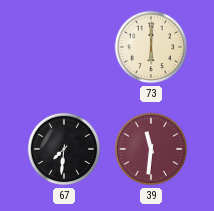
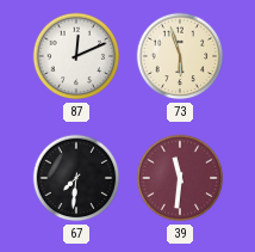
87: none -> 12:11
73: 6:00 -> 5:57
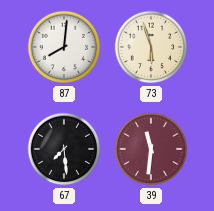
87: 12:11 -> 8:01
67: 7:31 -> 7:29
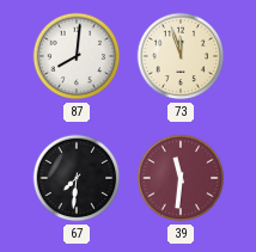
73: 5:57 -> 11:57
67: 7:29 -> 7:31
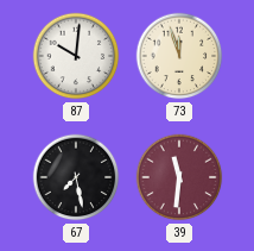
87: 8:01 -> 10:01
67: 7:31 -> 7:28
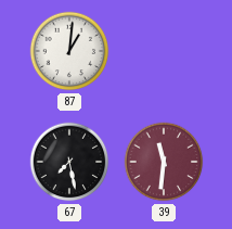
87: 10:01 -> 1:01
73: 11:57 -> none
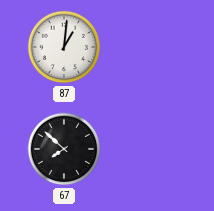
67: 7:28 -> 7:52
39: 11:31 -> none
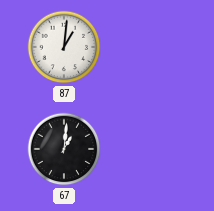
67: 7:52 -> 1:01
